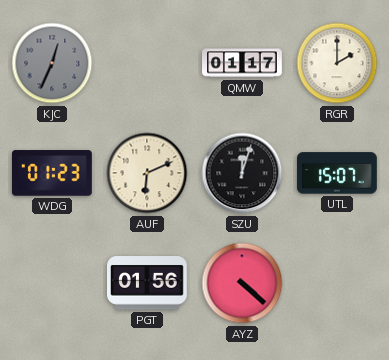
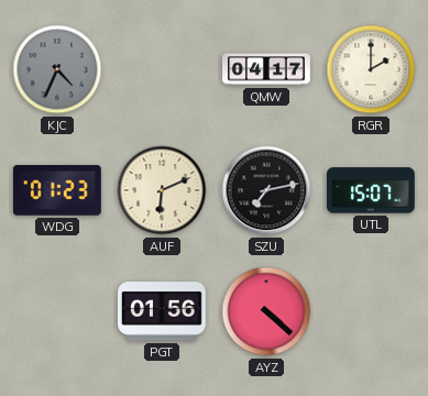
KJC: 12:34 -> 4:34
QMW: 01:17 -> 04:17
SZU: 12:03 -> 7:13
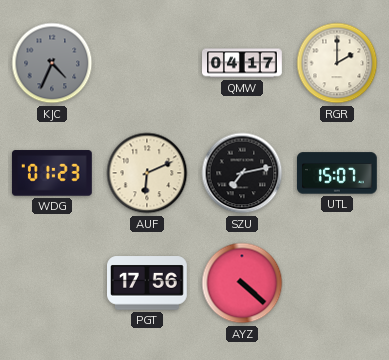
PGT: 01:56 -> 17:56
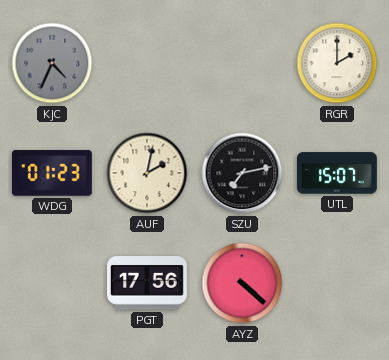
QMW: 04:17 -> none
AUF: 6:11 -> 2:02
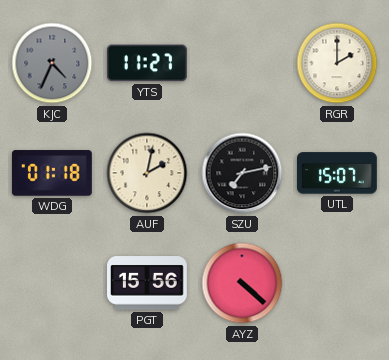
YTS: none -> 11:27
WDG: 01:23 -> 01:18
PGT: 17:56 -> 15:56
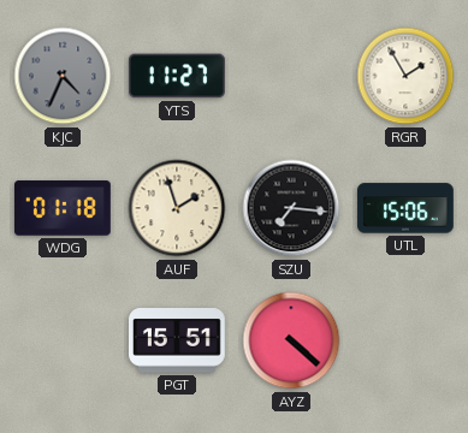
RGR: 2:00 -> 1:55
AUF: 2:02 -> 1:57
SZU: 7:13 -> 7:16
UTL: 15:07 -> 15:06
PGT: 15:56 -> 15:51
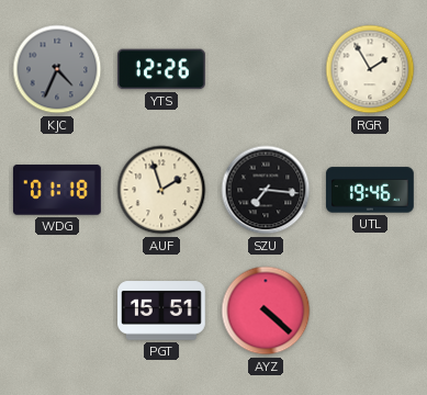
YTS: 11:27 -> 12:26
UTL: 15:06 -> 19:46
